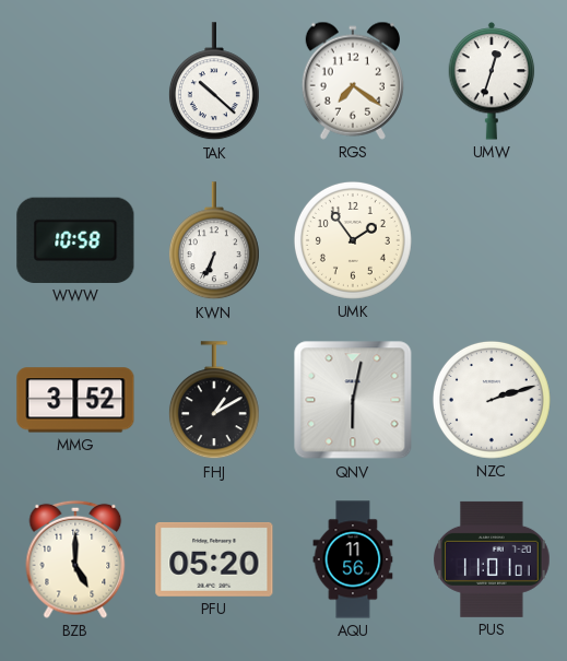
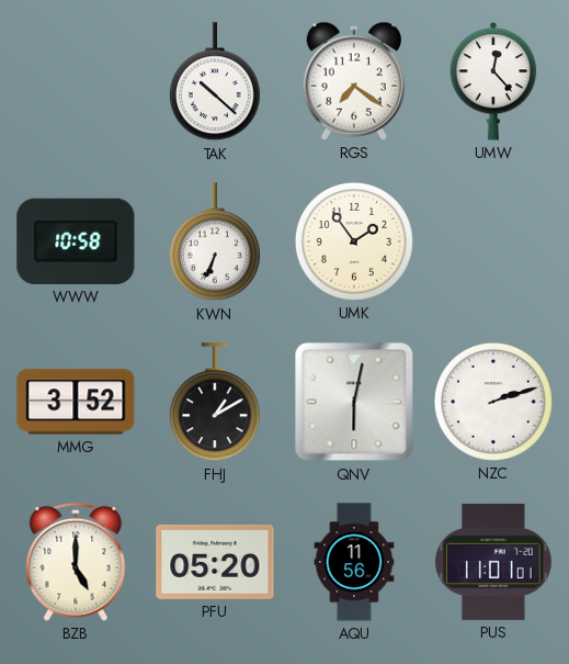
UMW: 12:33 -> 12:23
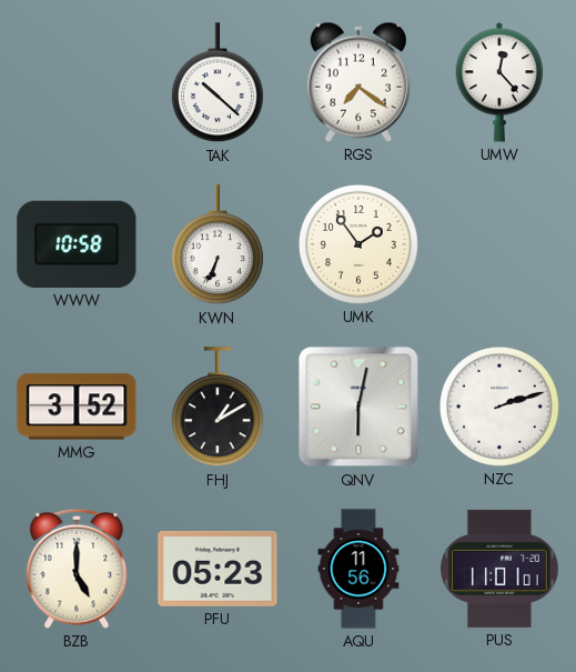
PFU: 05:20 -> 05:23
